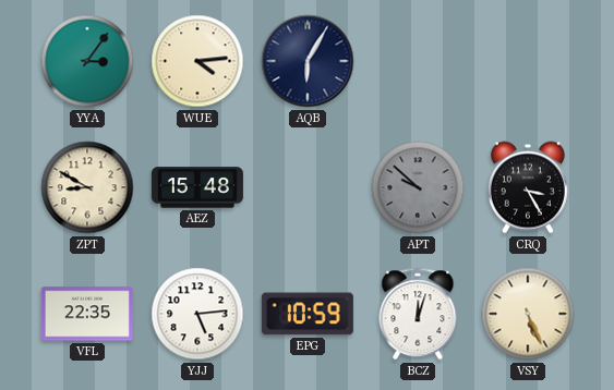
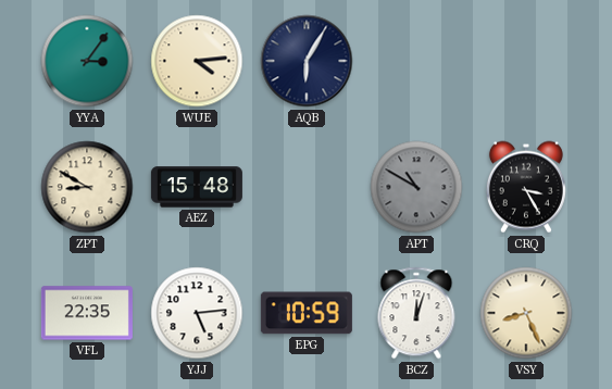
APT: 9:52 -> 10:50
VSY: 5:26 -> 8:26
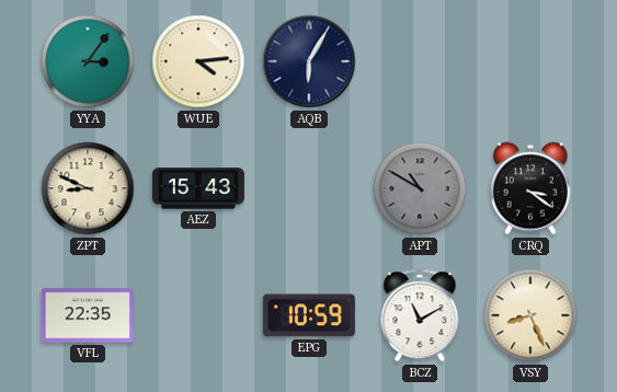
ZPT: 8:50 -> 8:49
AEZ: 15:48 -> 15:43
CRQ: 3:25 -> 3:21
YJJ: 5:14 -> none
BCZ: 12:03 -> 11:10
